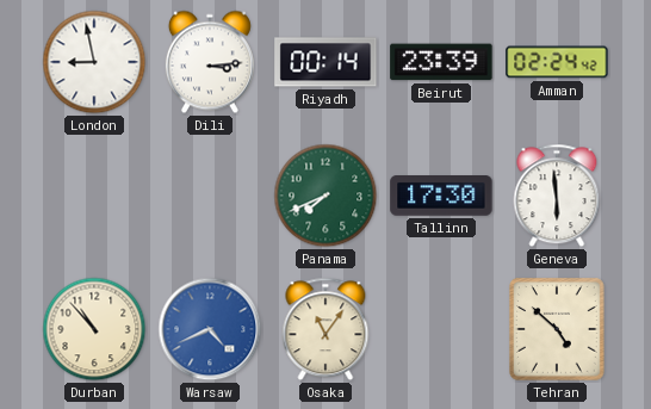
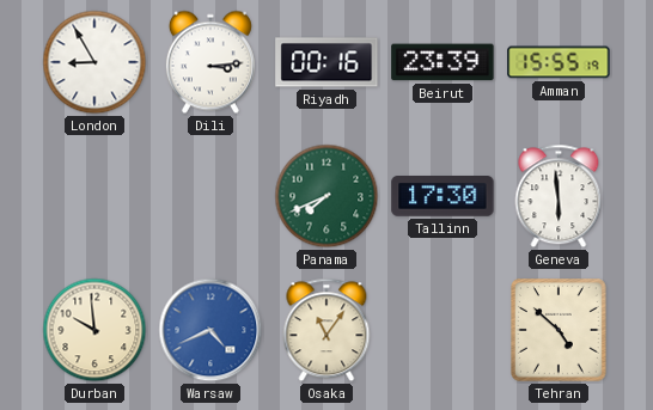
London: 8:58 -> 8:55
Riyadh: 00:14 -> 00:16
Amman: 02:24 -> 15:55
Durban: 10:53 -> 9:59
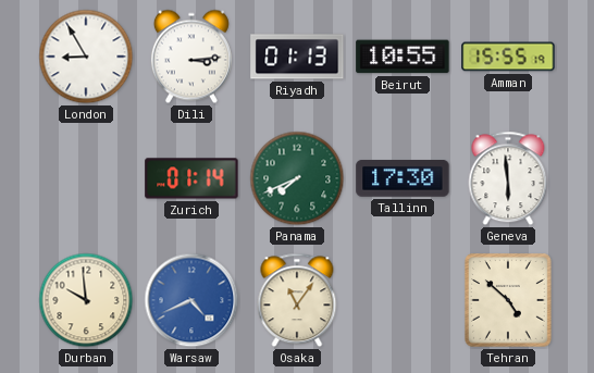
Riyadh: 00:16 -> 01:13
Beirut: 23:39 -> 10:55
Zurich: none -> 01:14
